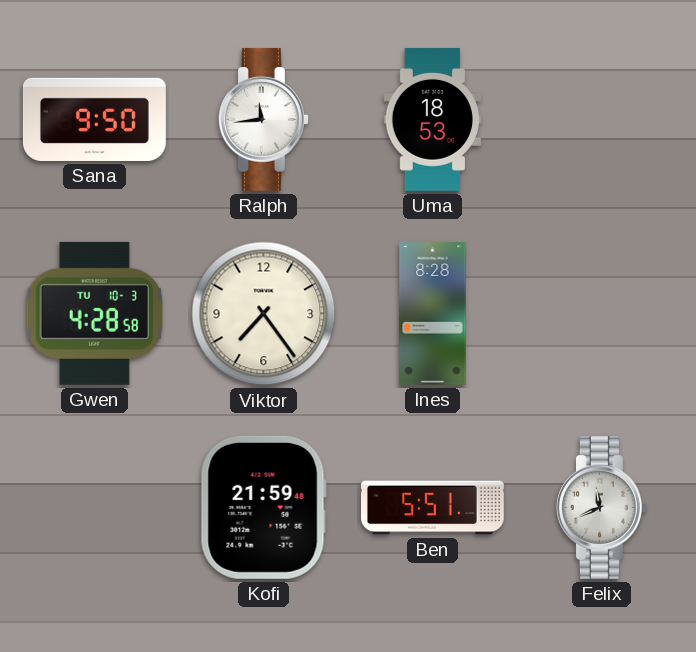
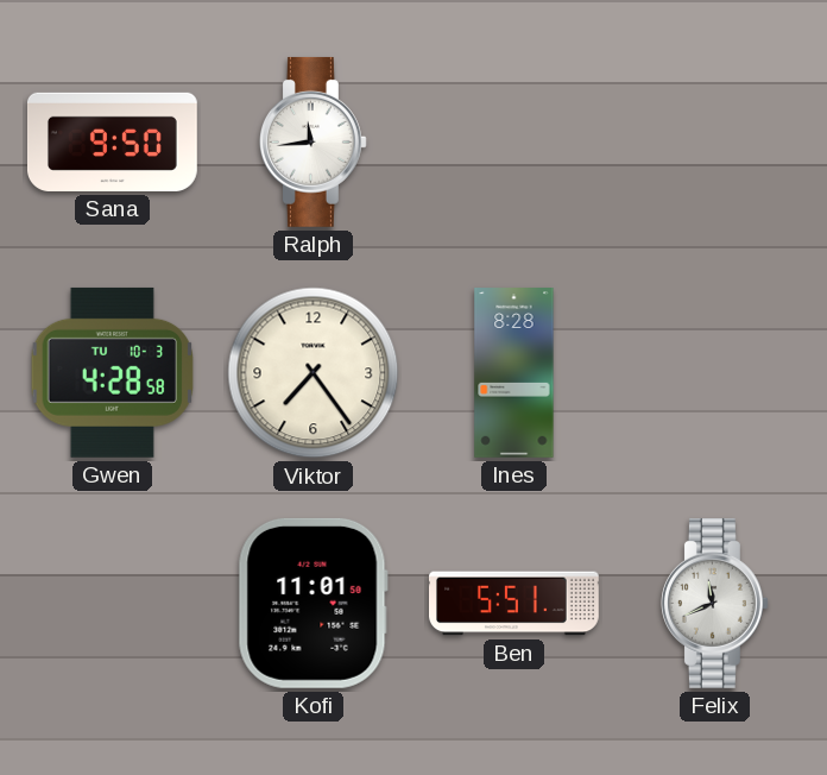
Uma: 18:53 -> none
Kofi: 21:59 -> 11:01
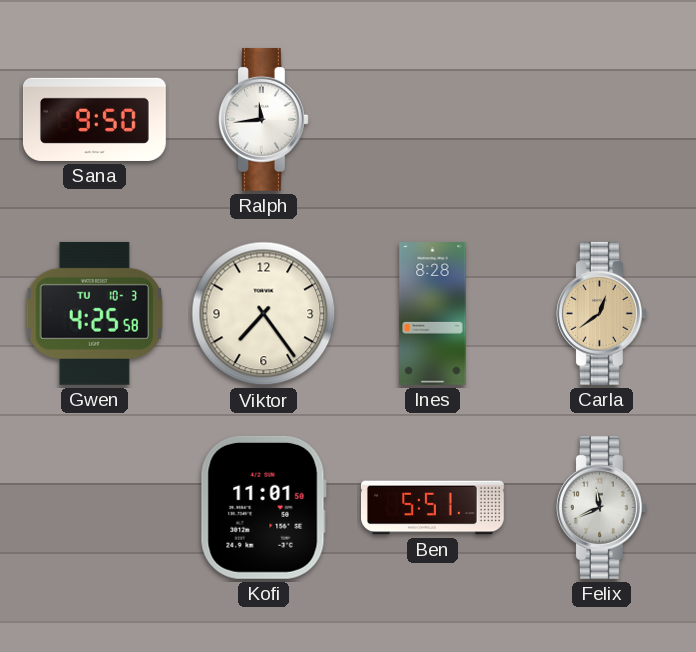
Gwen: 4:28 -> 4:25
Carla: none -> 12:39
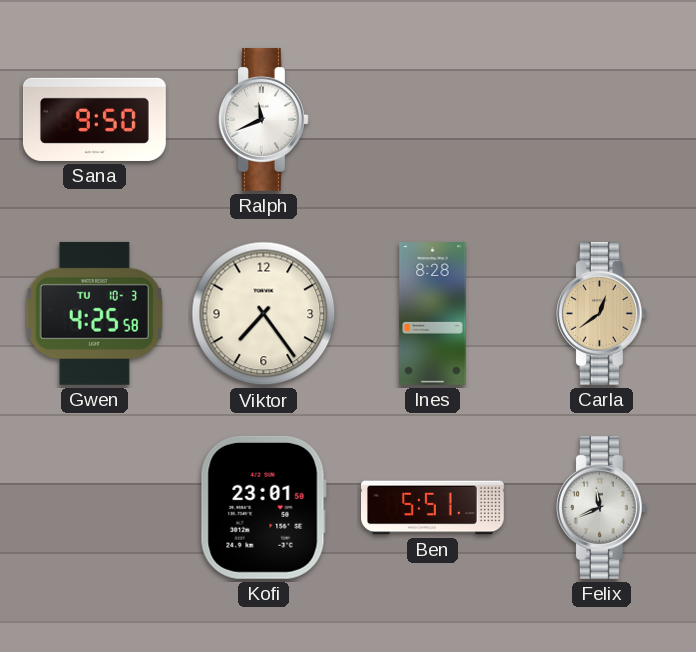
Ralph: 11:44 -> 11:41
Kofi: 11:01 -> 23:01
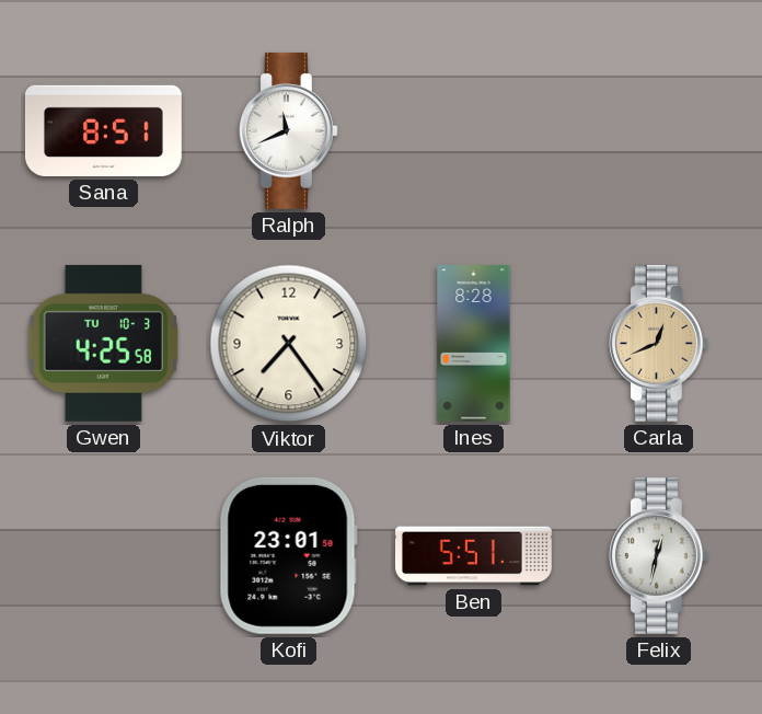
Sana: 9:50 -> 8:51
Carla: 12:39 -> 12:41
Felix: 11:41 -> 12:32
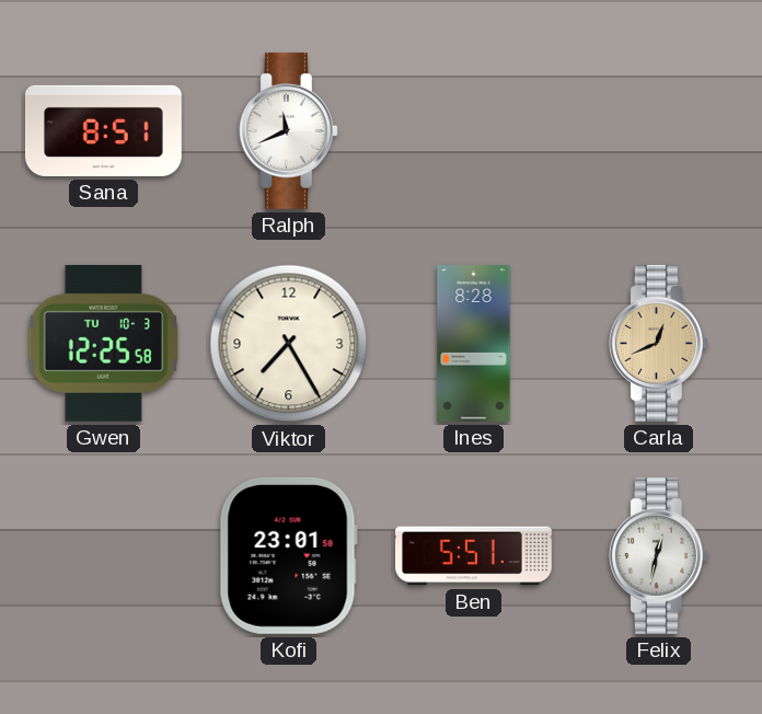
Gwen: 4:25 -> 12:25
Viktor: 7:24 -> 7:25
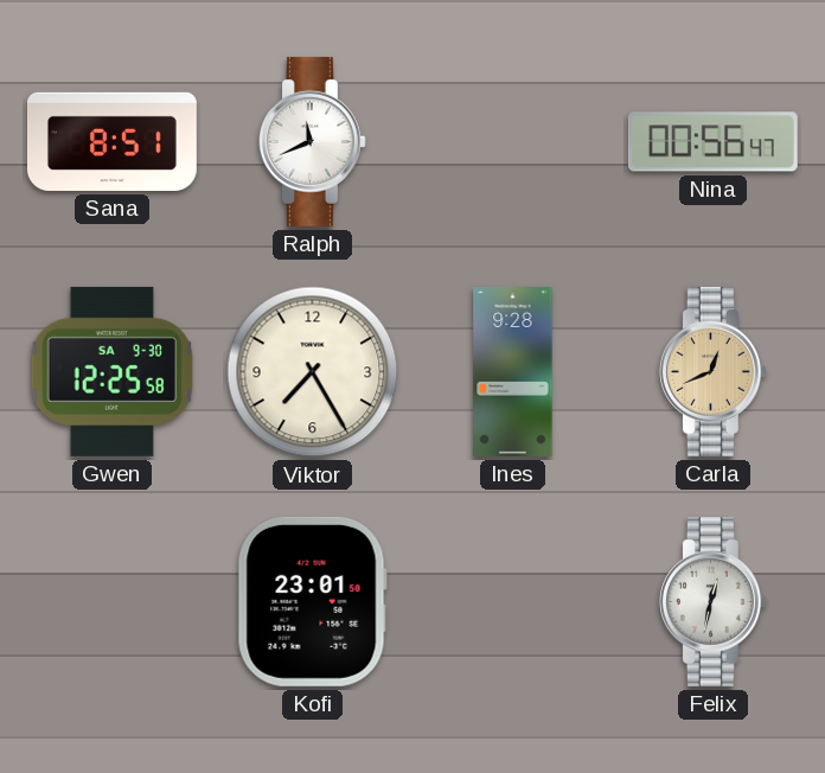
Nina: none -> 00:56
Gwen date: TU 10-3 -> SA 9-30
Ines: 8:28 -> 9:28
Ben: 5:51 -> none
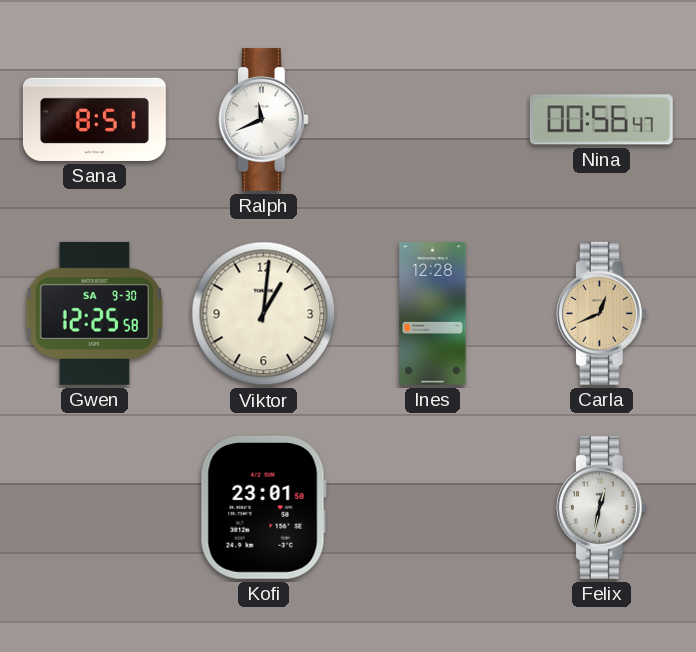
Viktor: 7:25 -> 1:01
Ines: 9:28 -> 12:28
